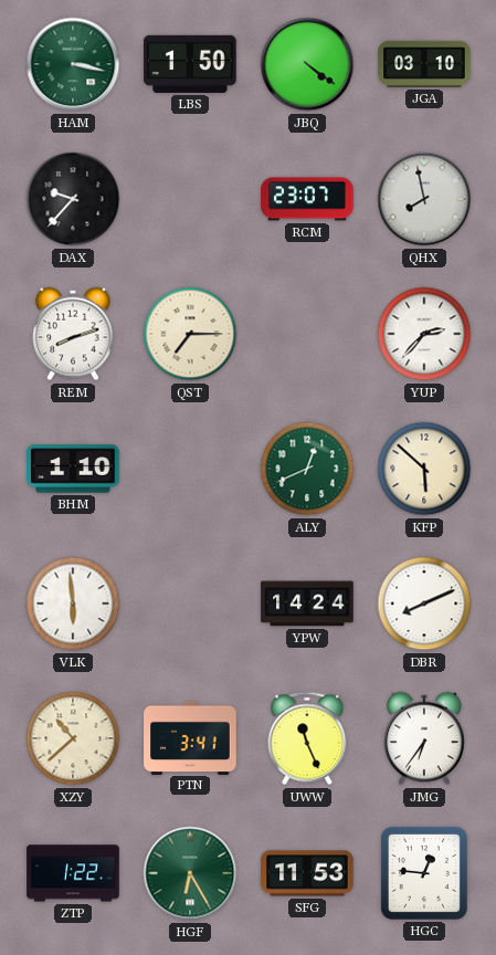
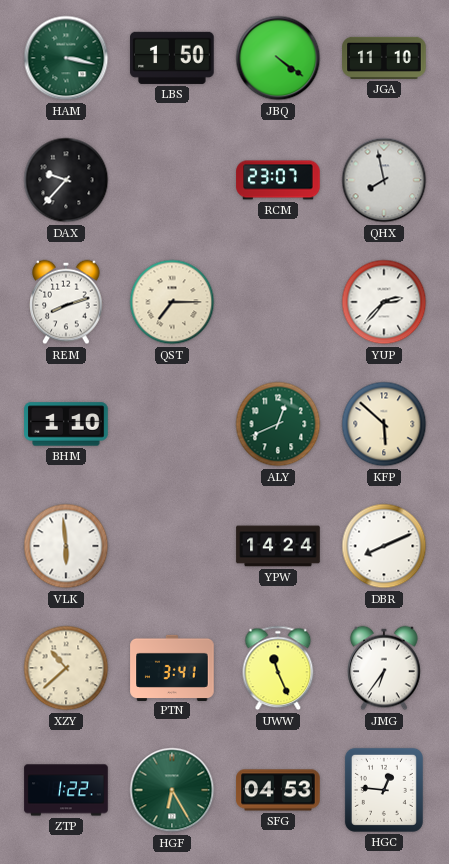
JGA: 03:10 -> 11:10
SFG: 11:53 -> 04:53
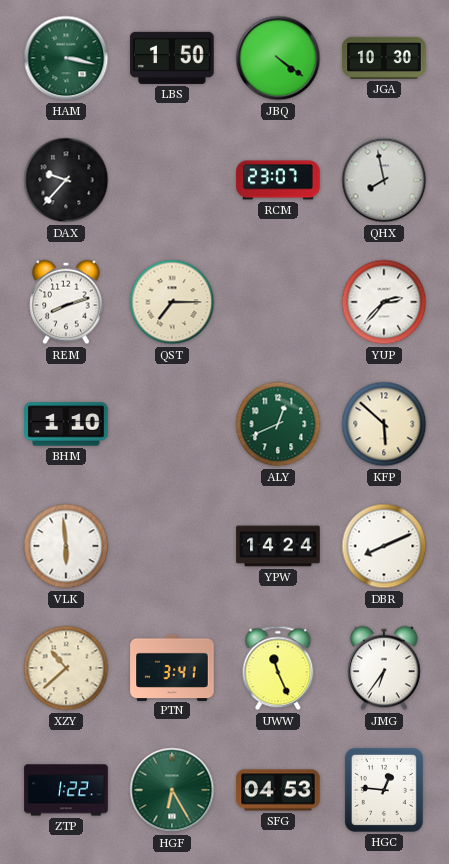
JGA: 11:10 -> 10:30
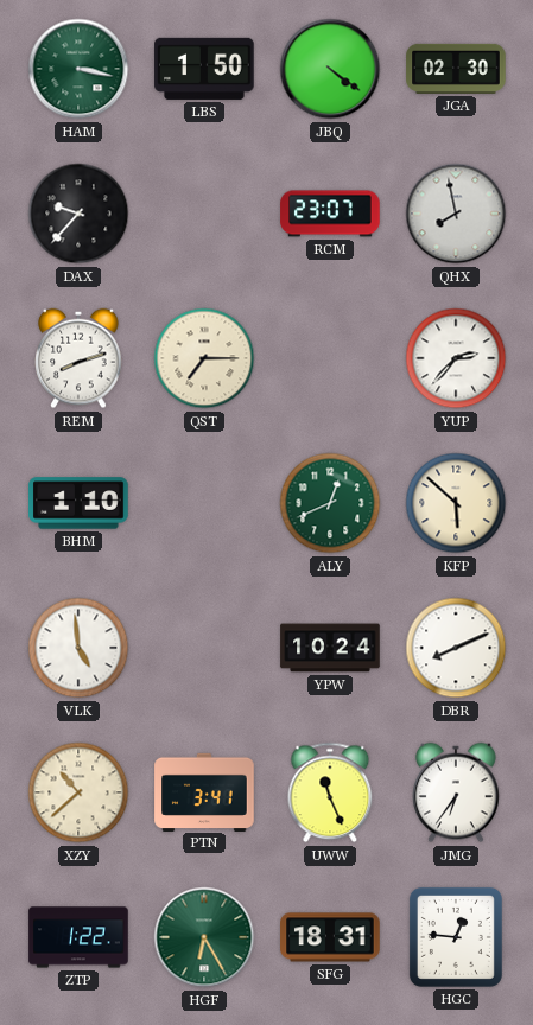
JGA: 10:30 -> 02:30
VLK: 5:59 -> 4:59
YPW: 14:24 -> 10:24
SFG: 04:53 -> 18:31
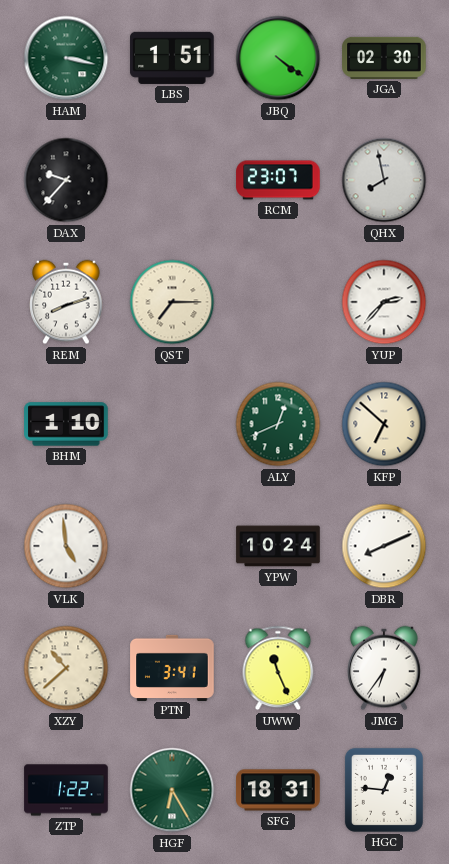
LBS: 1:50 -> 1:51
KFP: 5:52 -> 6:52
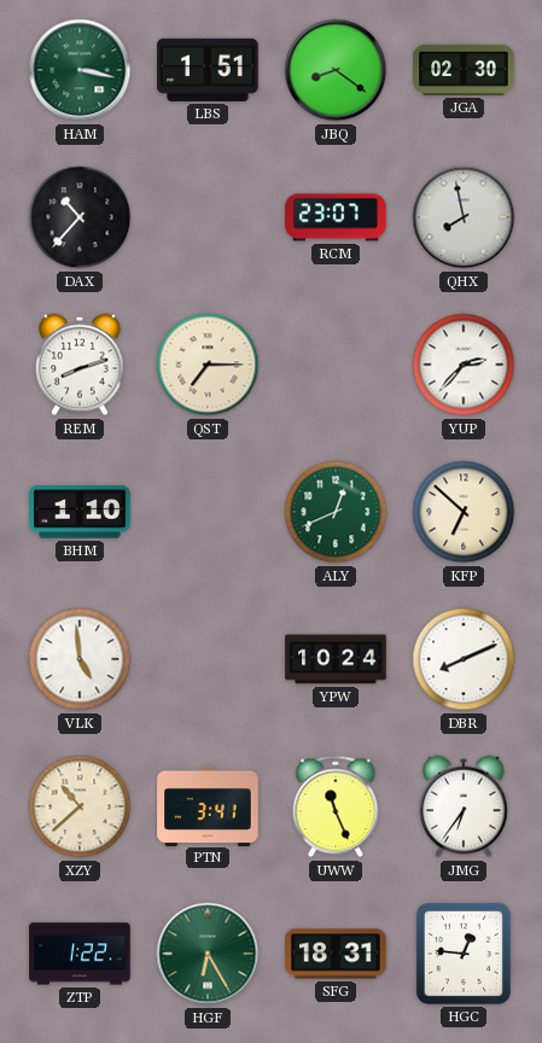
JBQ: 4:21 -> 8:21
DAX: 9:37 -> 10:37
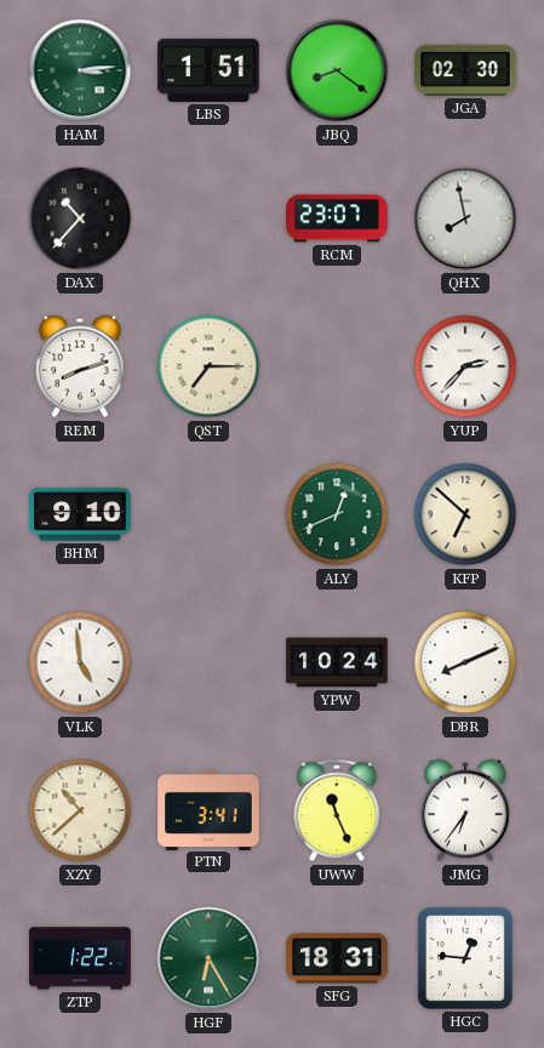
HAM: 3:17 -> 3:14
BHM: 1:10 -> 9:10
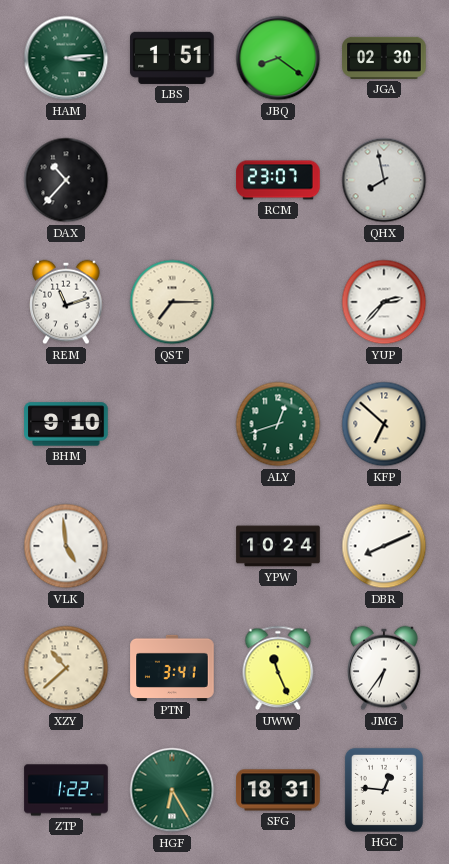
REM: 8:12 -> 11:12
ALY: 12:41 -> 12:42
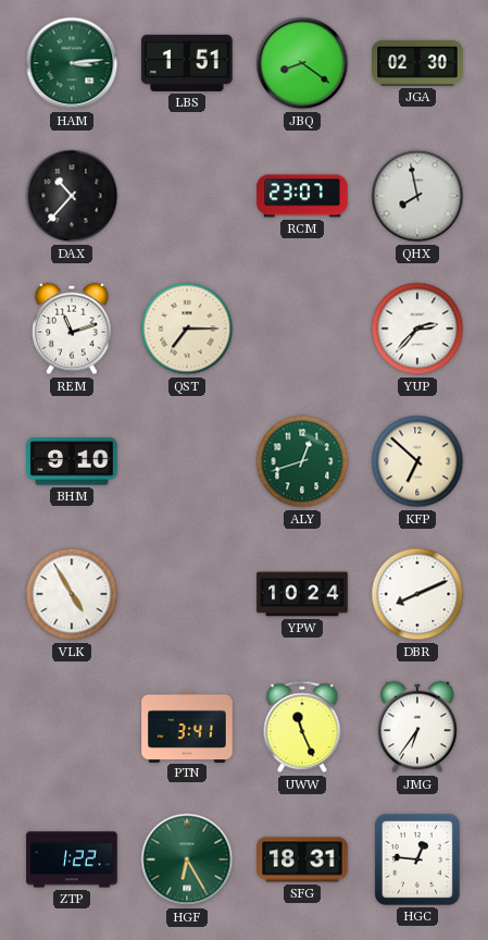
VLK: 4:59 -> 4:55
XZY: 10:38 -> none
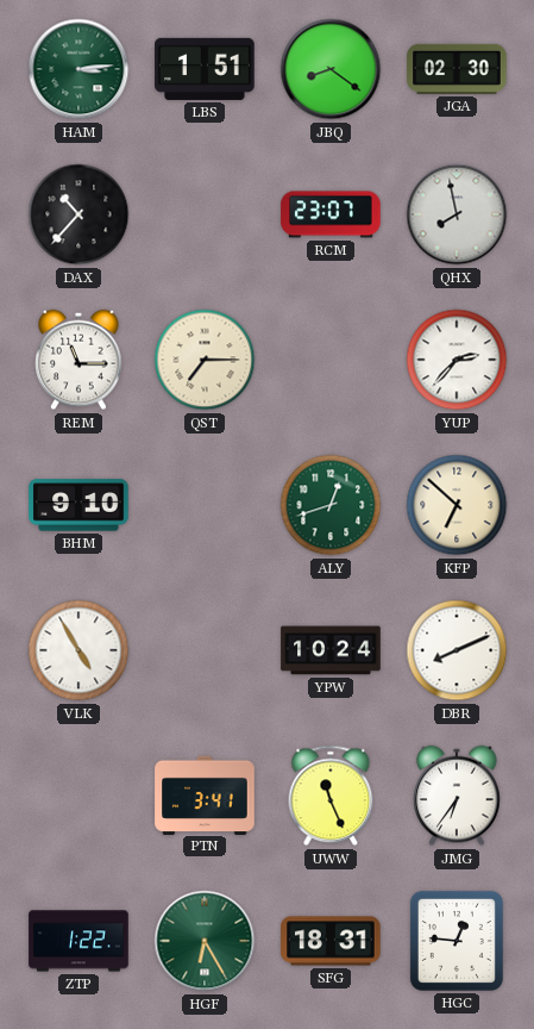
REM: 11:12 -> 11:15
